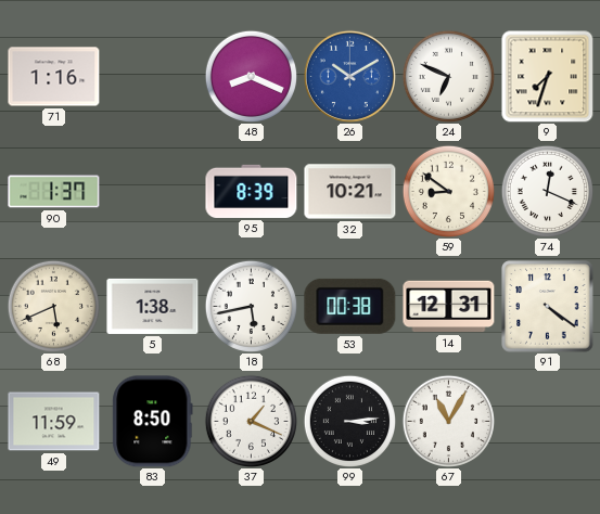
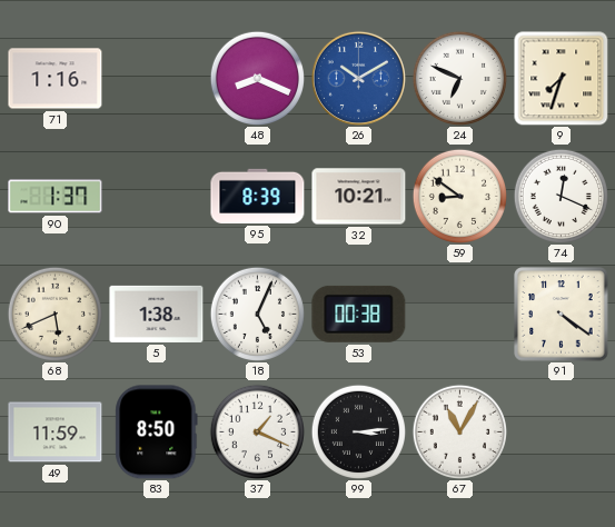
18: 5:43 -> 5:04
14: 12:31 -> none
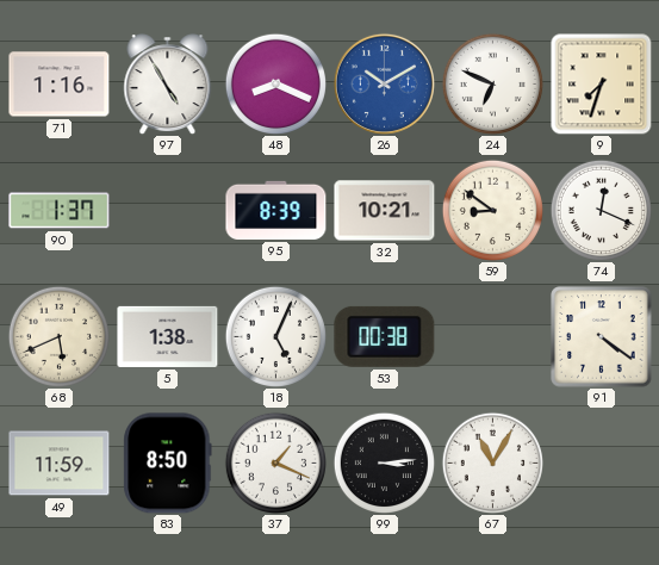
97: none -> 4:55
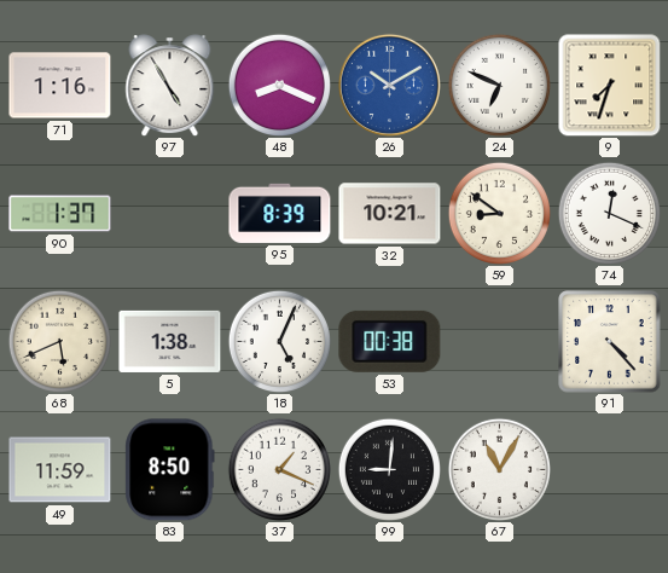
91: 4:21 -> 4:23
99: 3:14 -> 9:01
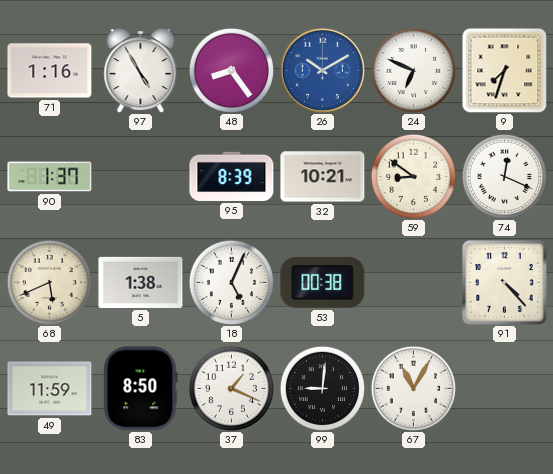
48: 8:19 -> 8:24
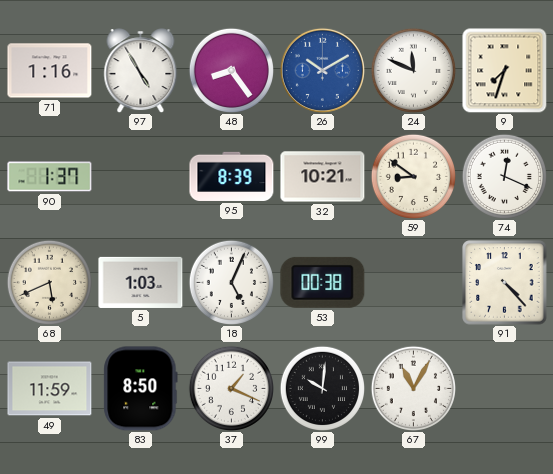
24: 6:49 -> 11:49
5: 1:38 -> 1:03
99: 9:01 -> 10:01
